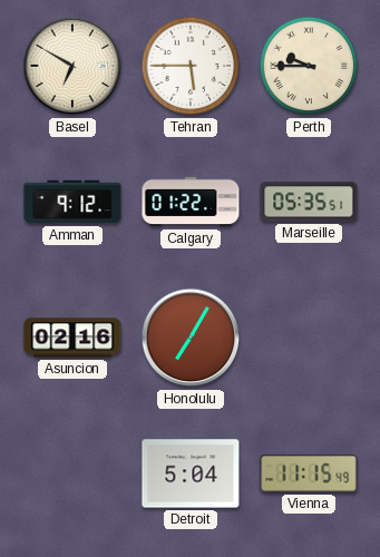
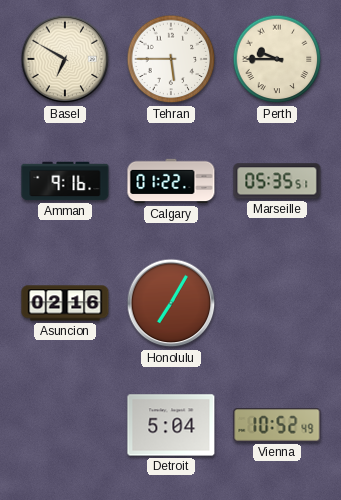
Amman: 9:12 -> 9:16
Vienna: 11:15 -> 10:52
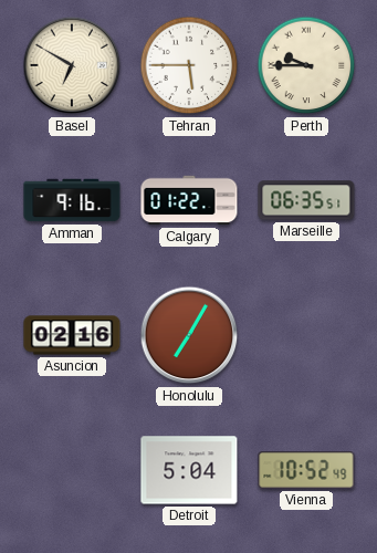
Marseille: 05:35 -> 06:35
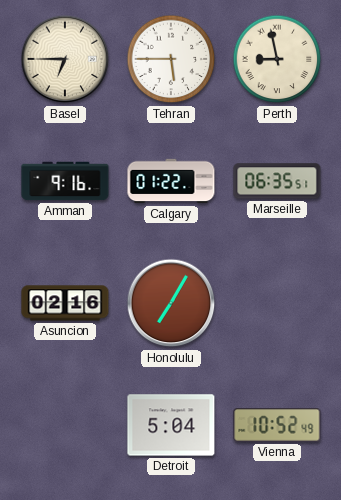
Basel: 6:50 -> 6:45
Perth: 9:45 -> 8:58
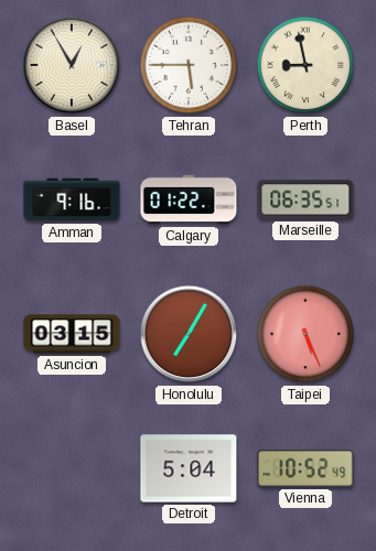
Basel: 6:45 -> 12:55
Asuncion: 02:16 -> 03:15
Taipei: none -> 5:26
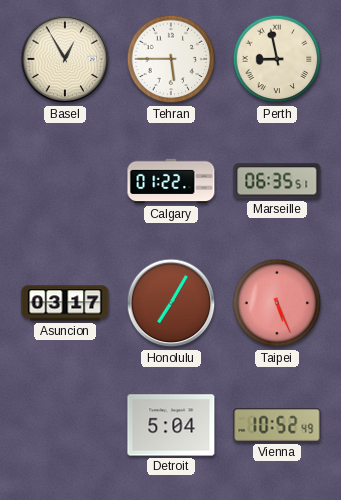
Amman: 9:16 -> none
Asuncion: 03:15 -> 03:17
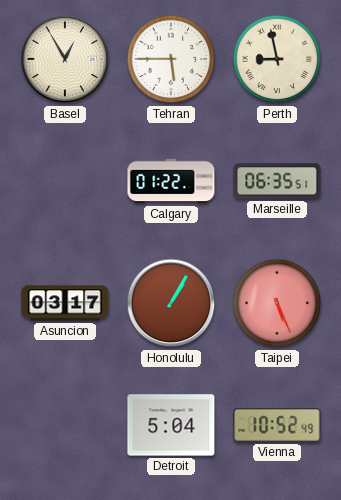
Honolulu: 7:05 -> 1:05
